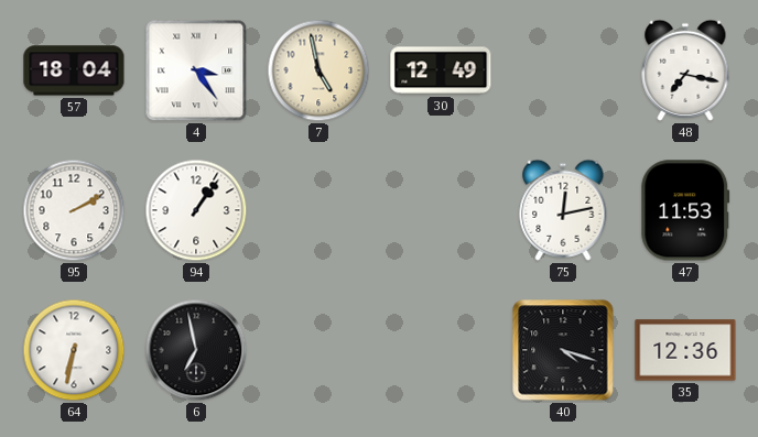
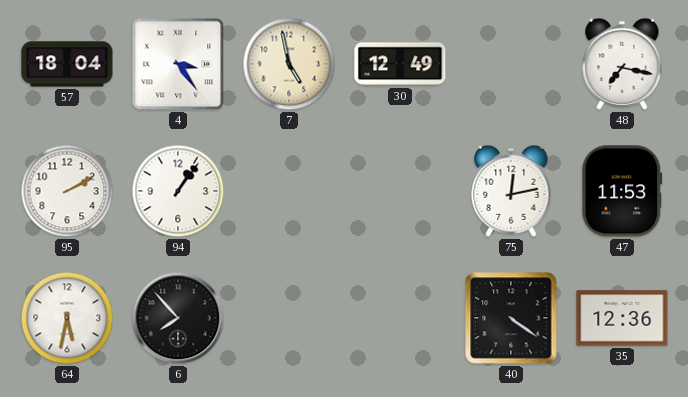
64: 6:32 -> 5:32
6: 6:58 -> 7:53
40: 4:18 -> 4:21
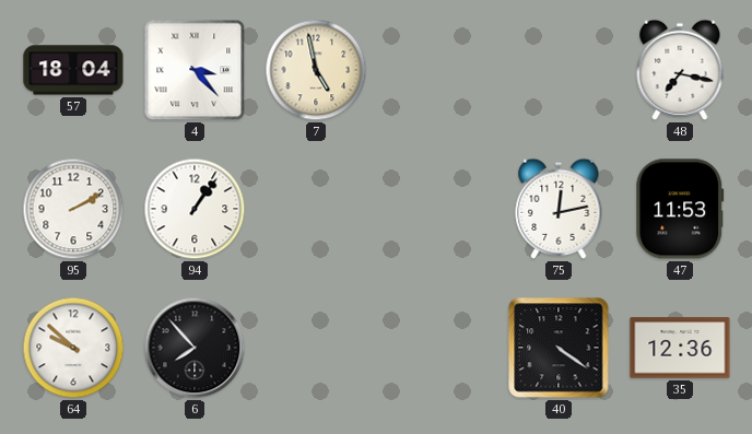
4: 3:24 -> 3:23
30: 12:49 -> none
64: 5:32 -> 9:52
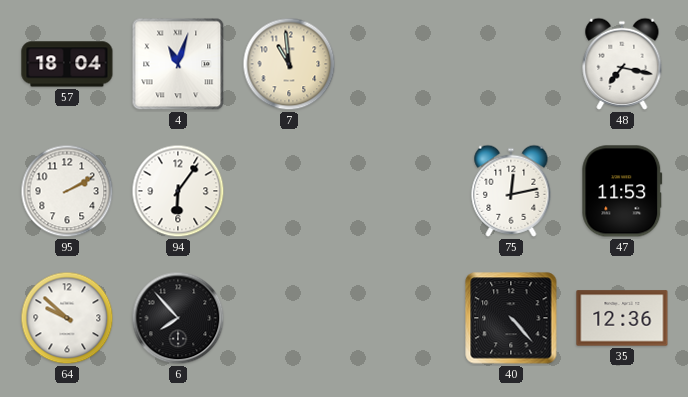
4: 3:23 -> 11:03
7: 4:58 -> 10:59
94: 1:06 -> 6:06
40: 4:21 -> 4:23
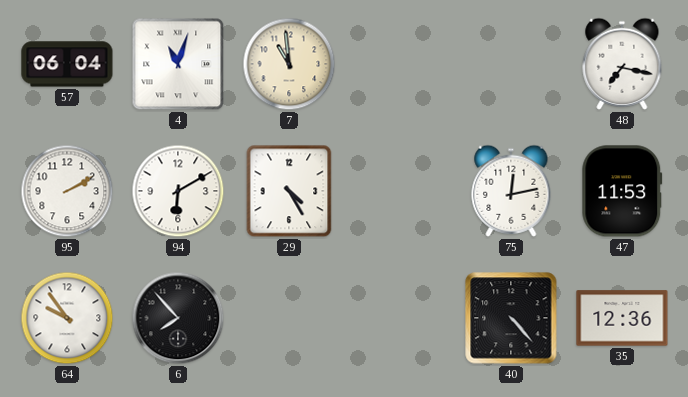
57: 18:04 -> 06:04
94: 6:06 -> 6:10
29: none -> 4:25
64: 9:52 -> 9:54
